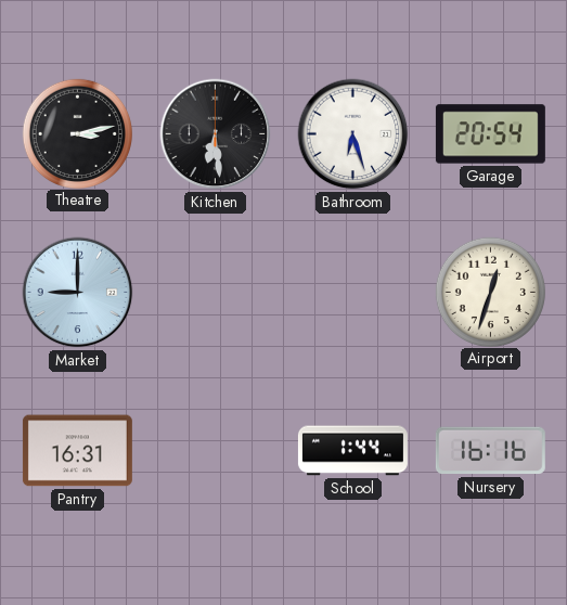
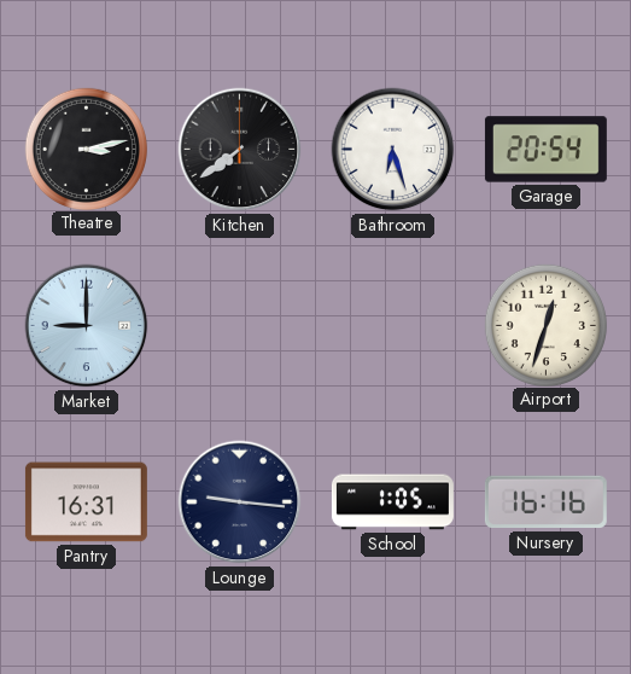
Kitchen: 6:29 -> 7:39
Lounge: none -> 9:16
School: 1:44 -> 1:05
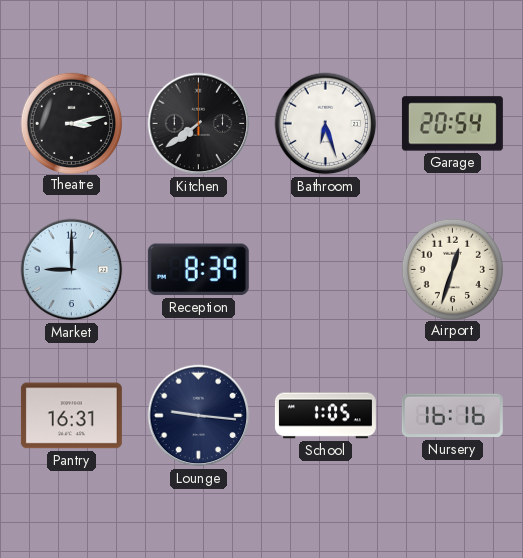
Reception: none -> 8:39
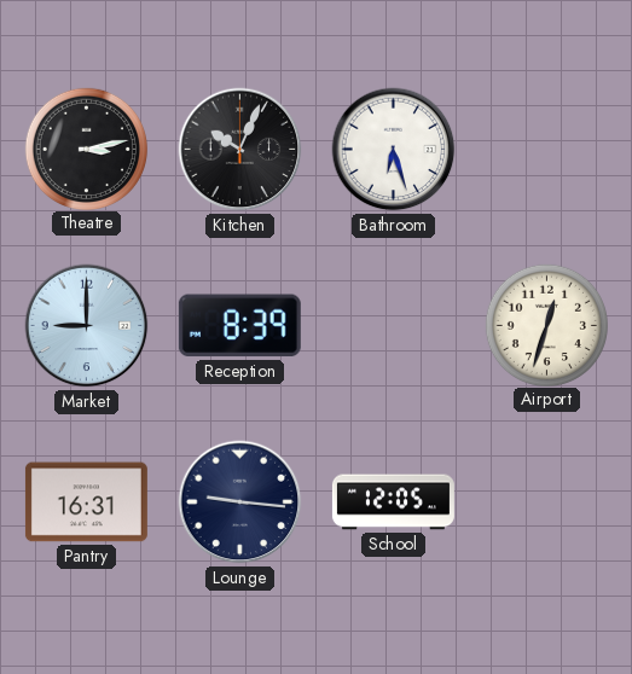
Kitchen: 7:39 -> 10:04
Garage: 20:54 -> none
School: 1:05 -> 12:05
Nursery: 16:16 -> none
